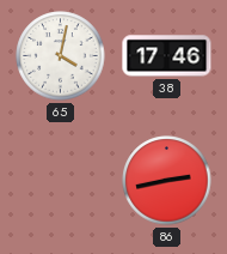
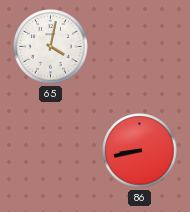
38: 17:46 -> none
86: 2:43 -> 8:43
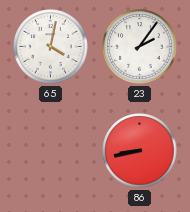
23: none -> 2:06
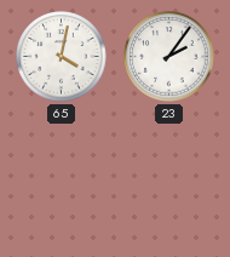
86: 8:43 -> none
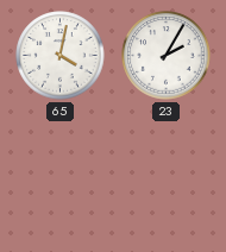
23: 2:06 -> 2:05
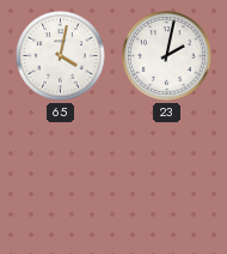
23: 2:05 -> 2:02
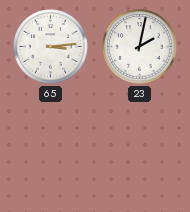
65: 4:02 -> 3:14
